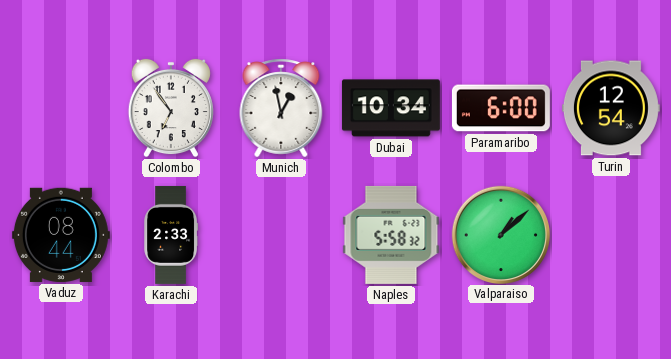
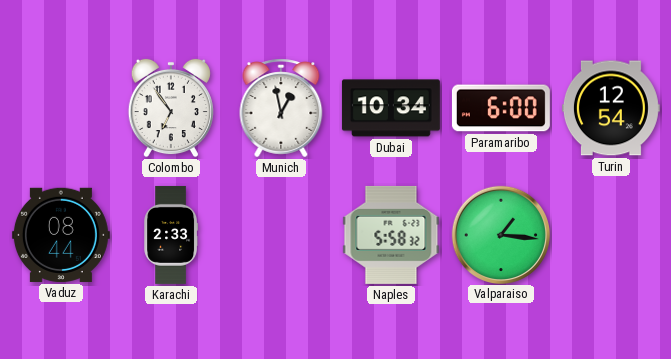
Valparaiso: 1:08 -> 1:16
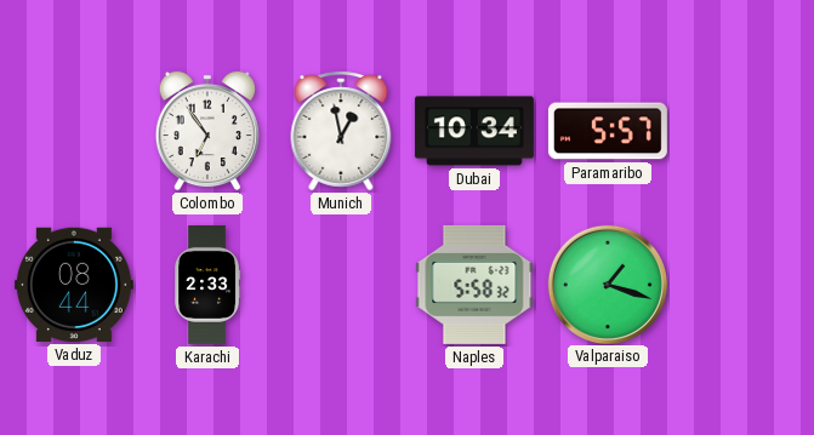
Paramaribo: 6:00 -> 5:57
Turin: 12:54 -> none
Valparaiso: 1:16 -> 1:18
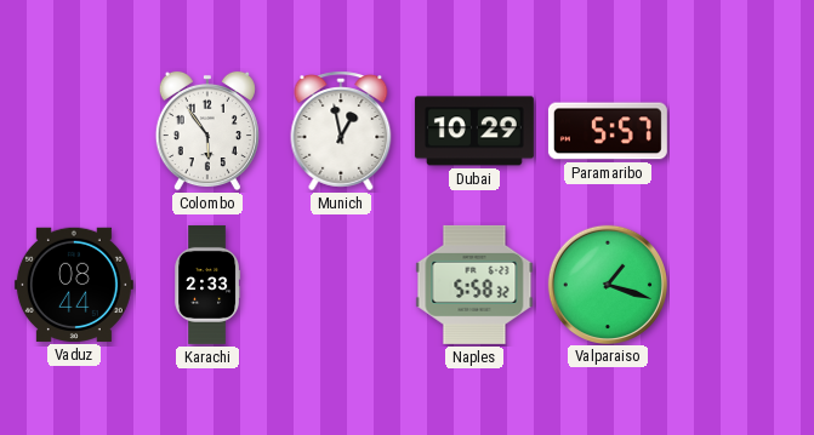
Colombo: 6:54 -> 5:54
Dubai: 10:34 -> 10:29
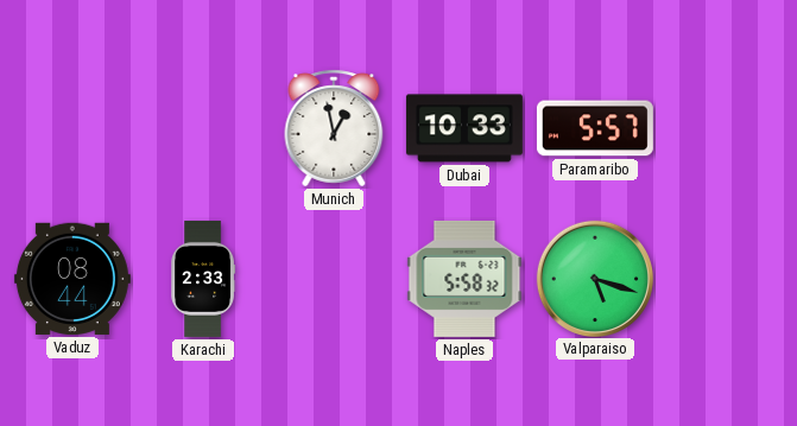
Colombo: 5:54 -> none
Dubai: 10:29 -> 10:33
Valparaiso: 1:18 -> 5:18
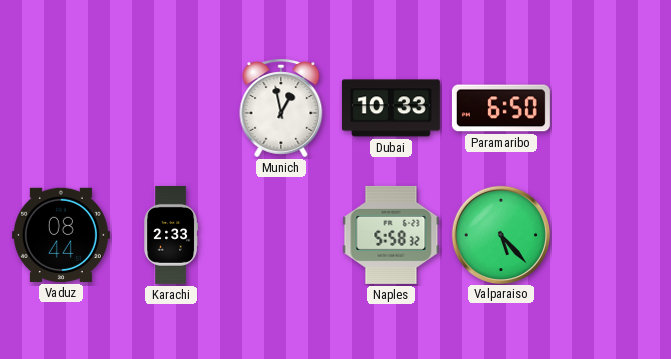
Paramaribo: 5:57 -> 6:50
Valparaiso: 5:18 -> 5:23
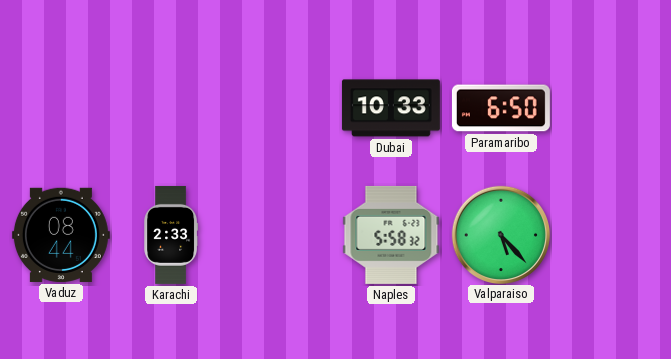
Munich: 12:58 -> none
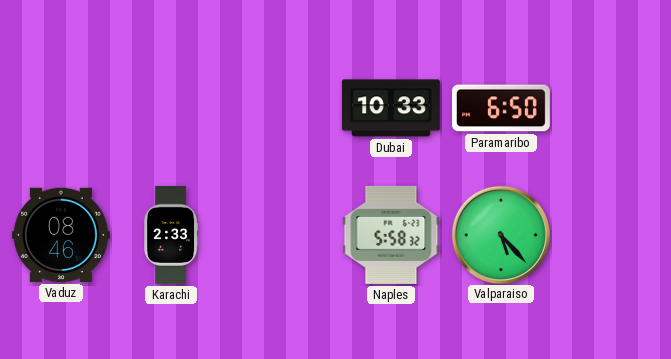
Vaduz: 08:44 -> 08:46
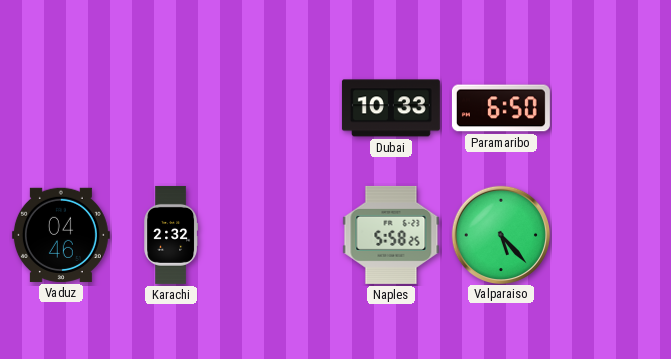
Vaduz: 08:46 -> 04:46
Karachi: 2:33 -> 2:32
Naples: 5:58:32 -> 5:58:25
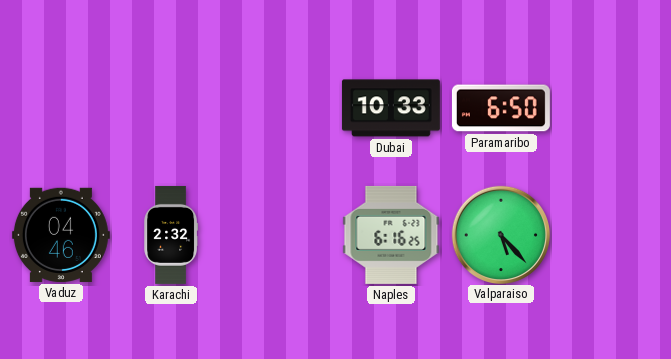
Naples: 5:58 -> 6:16
